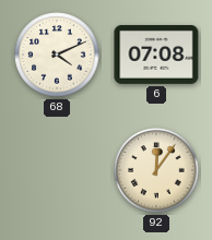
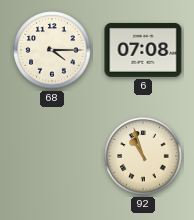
68: 4:11 -> 4:15
92: 12:06 -> 10:57
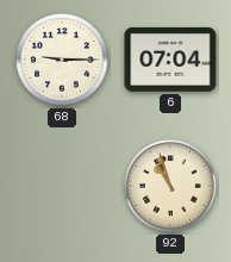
68: 4:15 -> 9:15
6: 07:08 -> 07:04
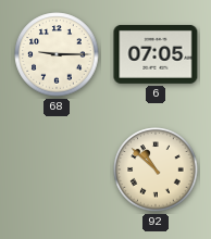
6: 07:04 -> 07:05
92: 10:57 -> 10:52
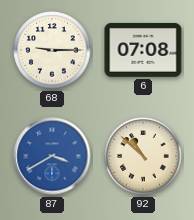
6: 07:05 -> 07:08
87: none -> 3:40
